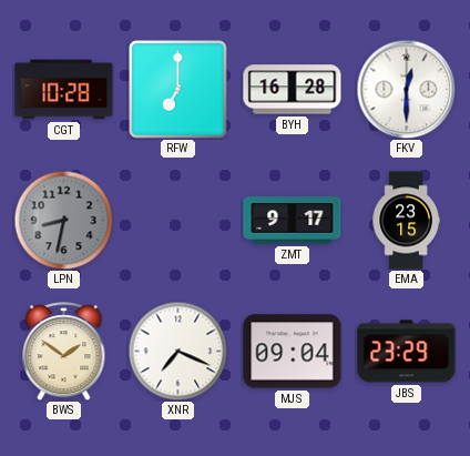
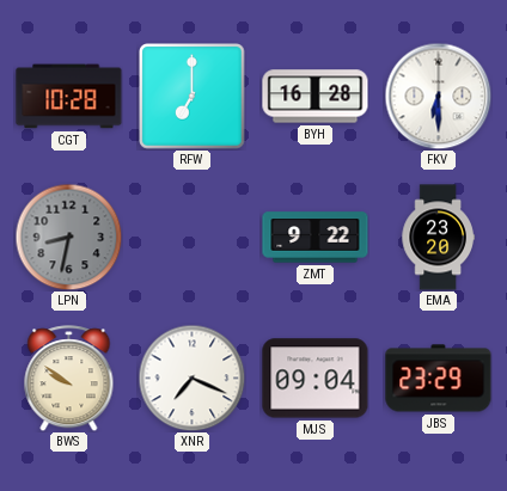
FKV: 12:30 -> 6:30
ZMT: 9:17 -> 9:22
EMA: 23:15 -> 23:20
BWS: 1:51 -> 9:51
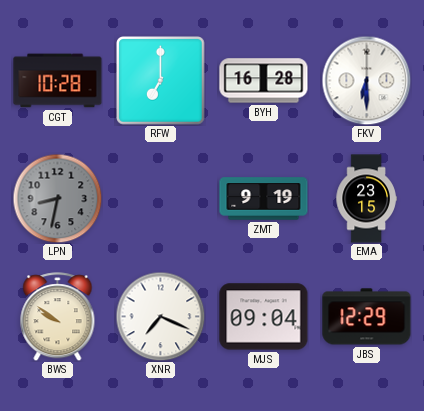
ZMT: 9:22 -> 9:19
EMA: 23:20 -> 23:15
JBS: 23:29 -> 12:29
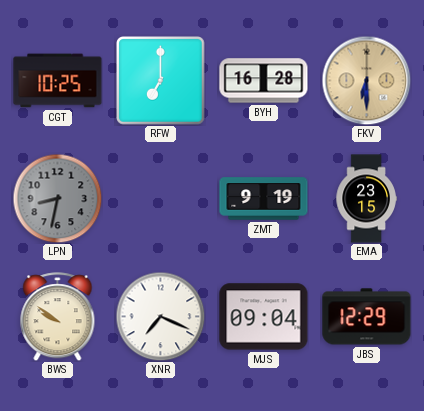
CGT: 10:28 -> 10:25
FKV dial: white -> champagne
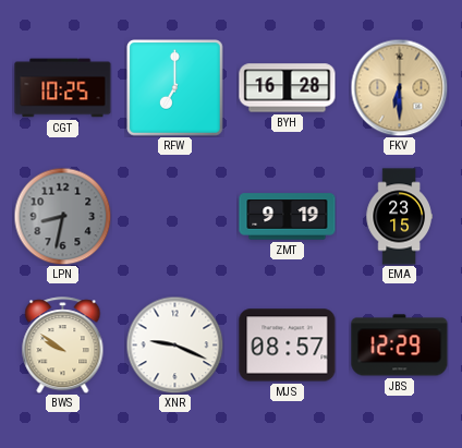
XNR: 7:19 -> 9:19
MJS: 09:04 -> 08:57
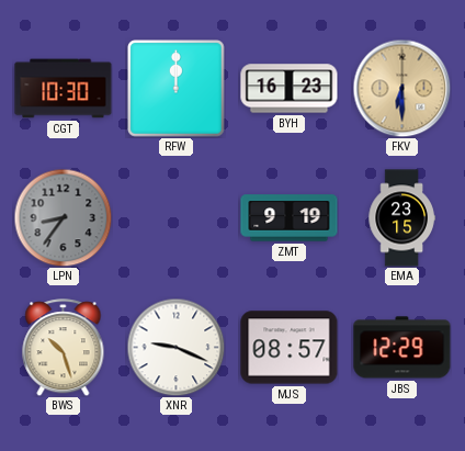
CGT: 10:25 -> 10:30
RFW: 7:00 -> 12:00
BYH: 16:28 -> 16:23
LPN: 8:32 -> 8:36
BWS: 9:51 -> 10:27
